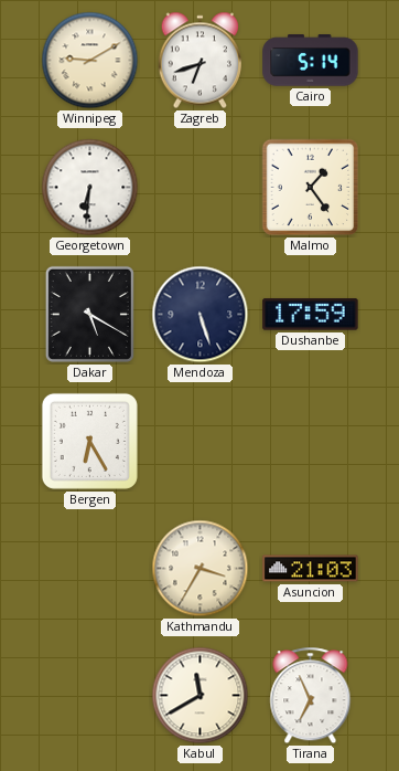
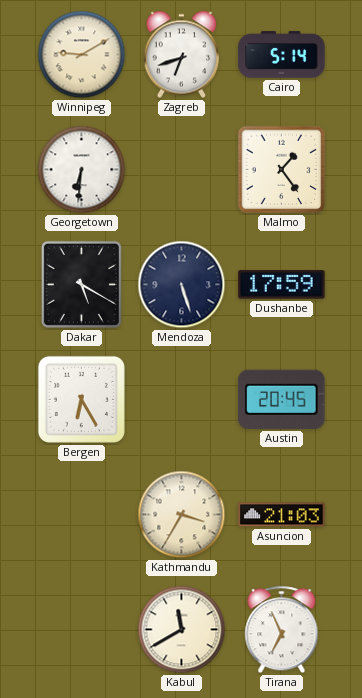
Austin: none -> 20:45
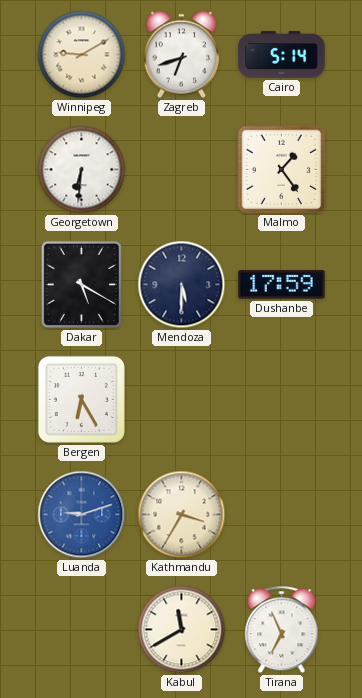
Mendoza: 5:27 -> 5:30
Austin: 20:45 -> none
Luanda: none -> 9:12
Asuncion: 21:03 -> none
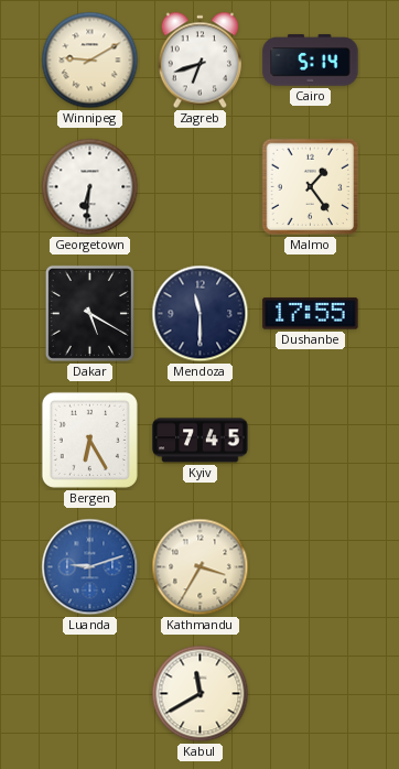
Mendoza: 5:30 -> 11:30
Dushanbe: 17:59 -> 17:55
Kyiv: none -> 7:45
Tirana: 6:56 -> none
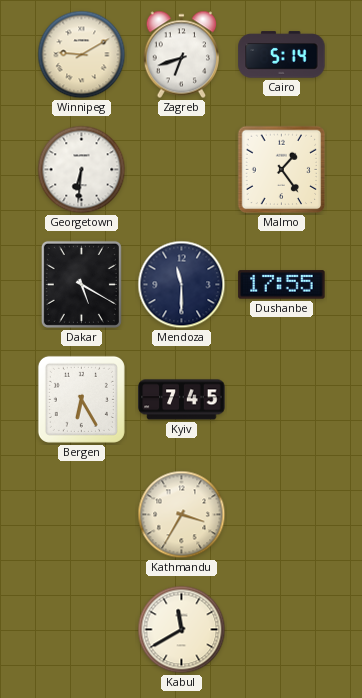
Luanda: 9:12 -> none
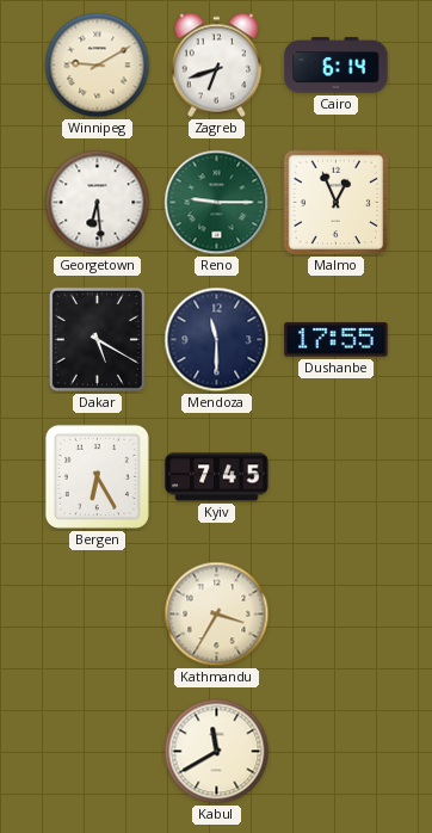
Cairo: 5:14 -> 6:14
Georgetown: 6:31 -> 6:29
Reno: none -> 9:15
Malmo: 1:24 -> 12:56
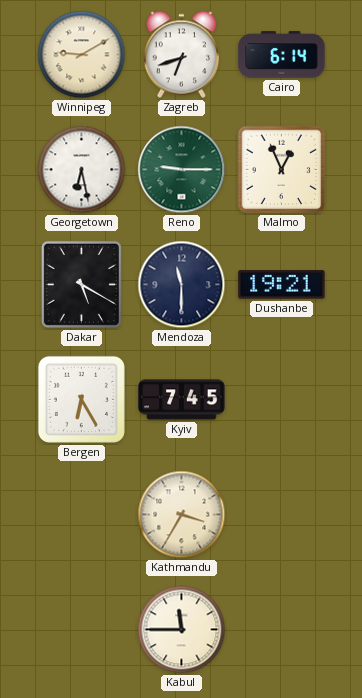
Georgetown: 6:29 -> 6:28
Dushanbe: 17:55 -> 19:21
Kabul: 11:40 -> 11:45
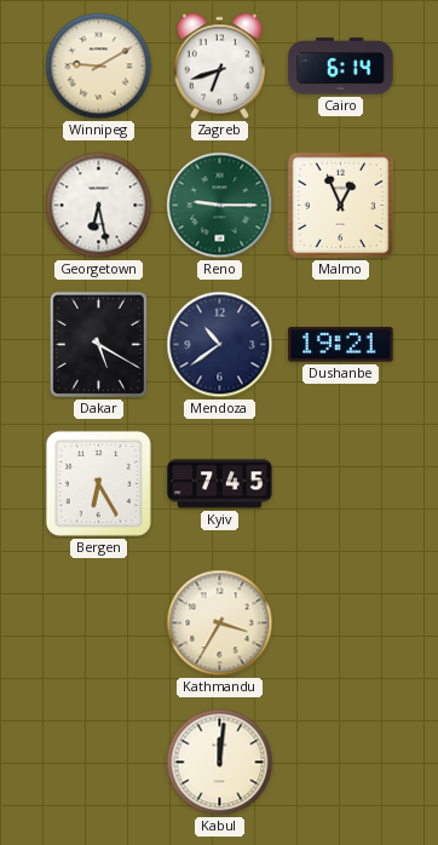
Mendoza: 11:30 -> 10:39
Kabul: 11:45 -> 12:01
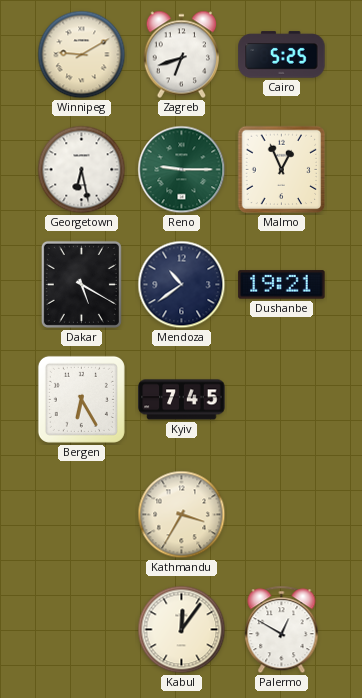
Cairo: 6:14 -> 5:25
Kabul: 12:01 -> 12:06
Palermo: none -> 12:50
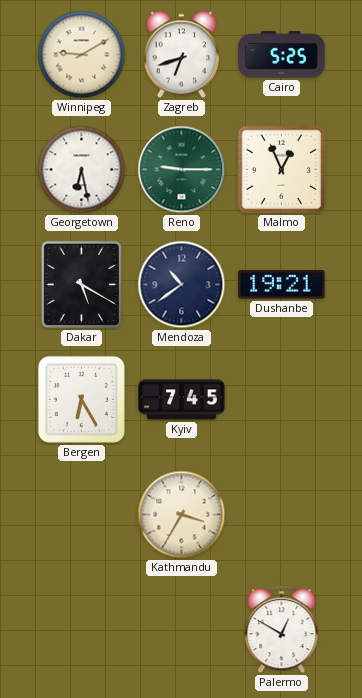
Kabul: 12:06 -> none
